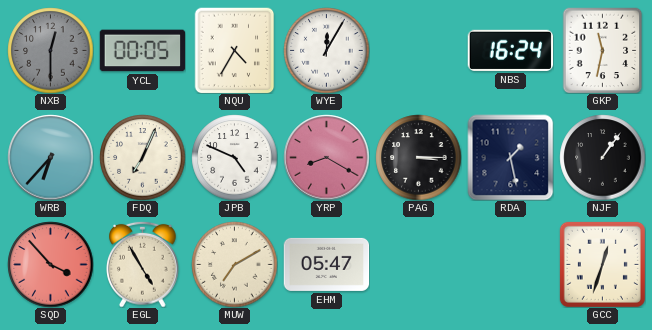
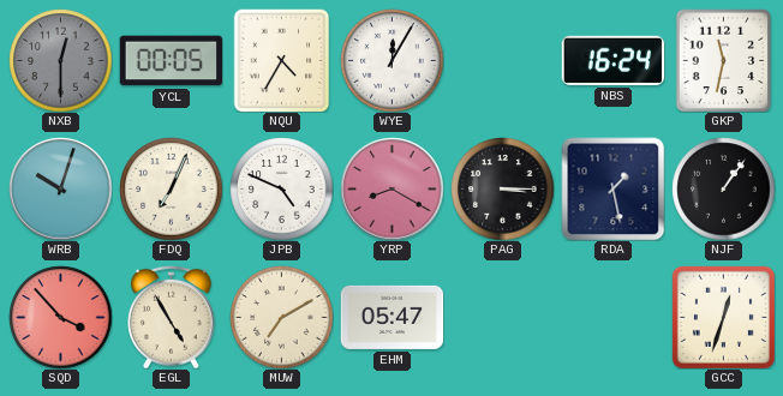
WRB: 6:37 -> 10:03
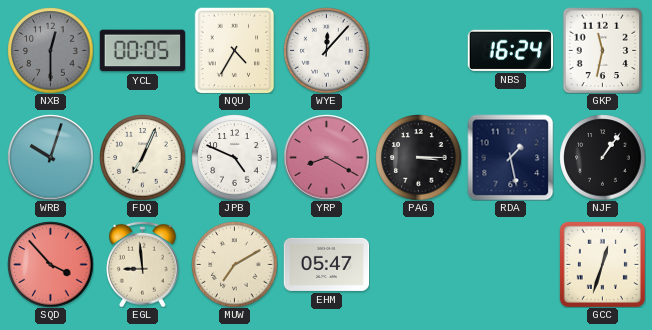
WYE: 12:05 -> 12:07
EGL: 4:55 -> 8:59
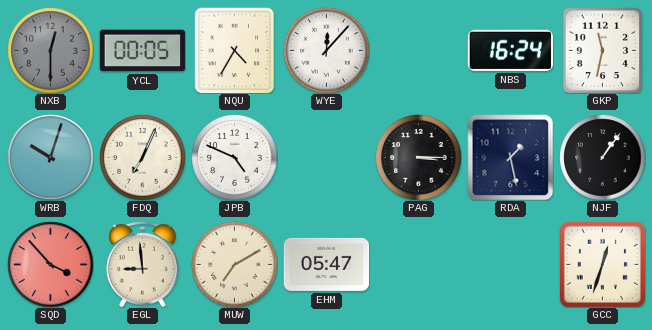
YRP: 8:20 -> none
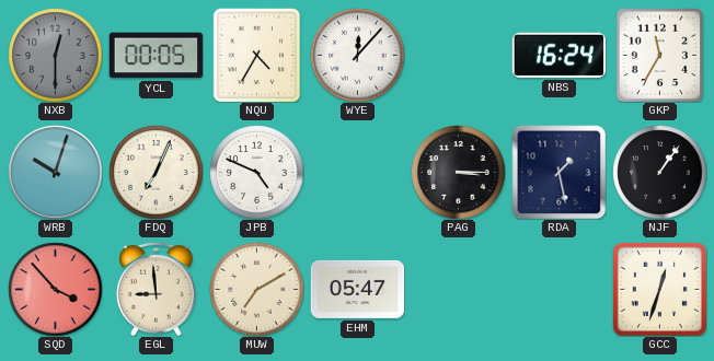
GKP: 11:32 -> 11:35
